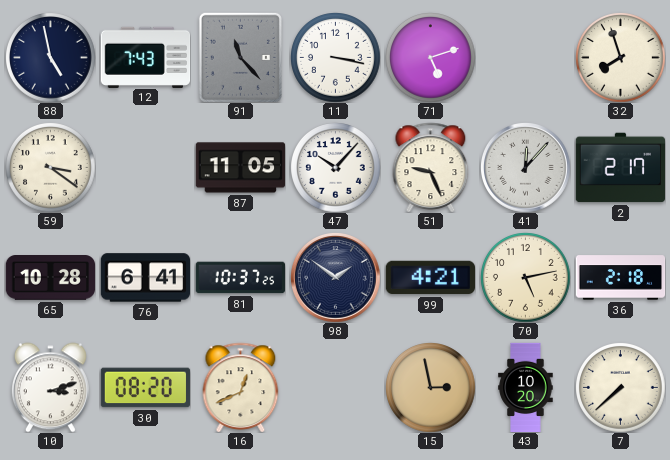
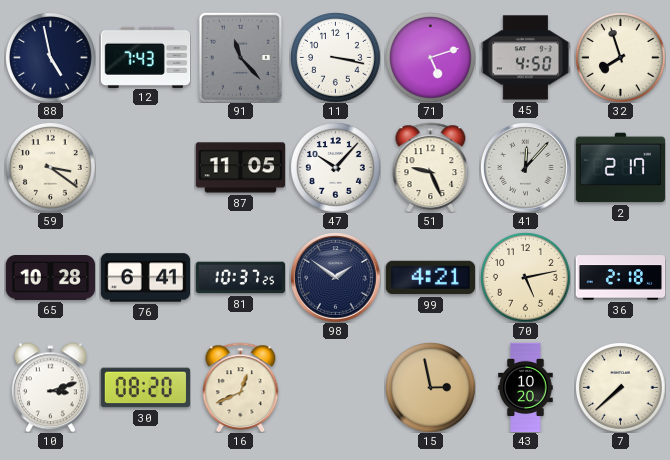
45: none -> 4:50
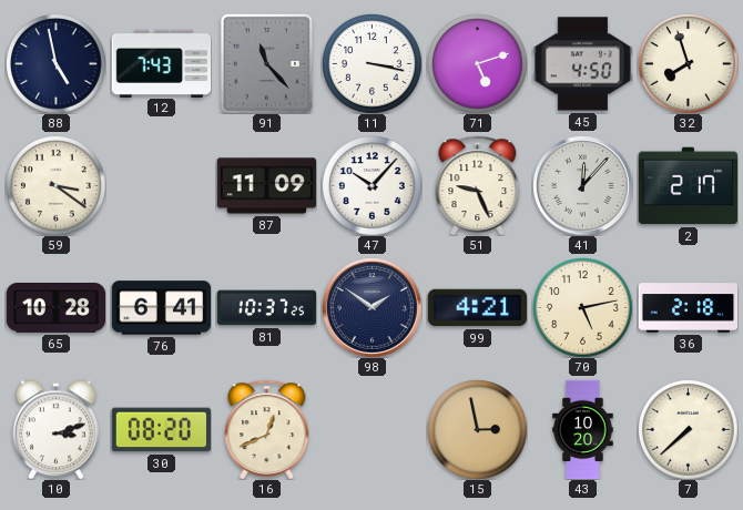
87: 11:05 -> 11:09
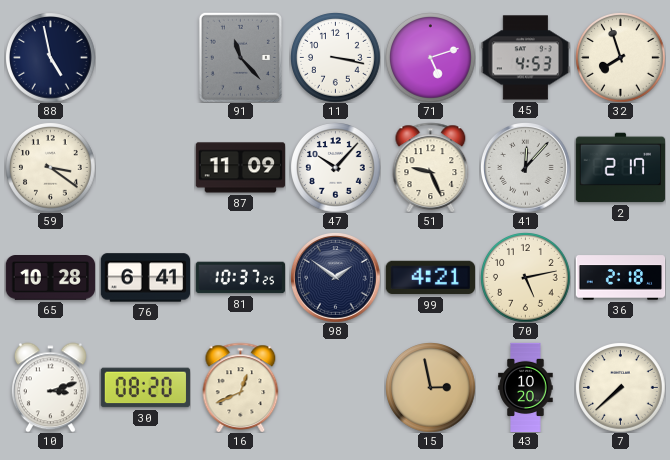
12: 7:43 -> none
45: 4:50 -> 4:53
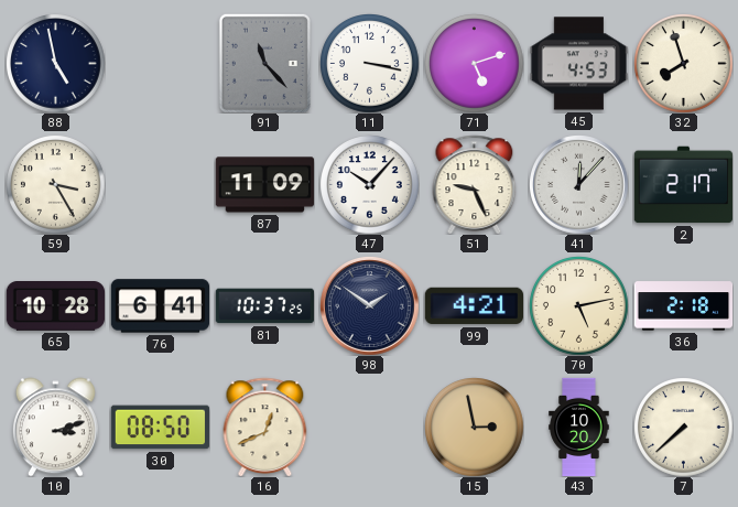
59: 3:21 -> 3:25
30: 08:20 -> 08:50
